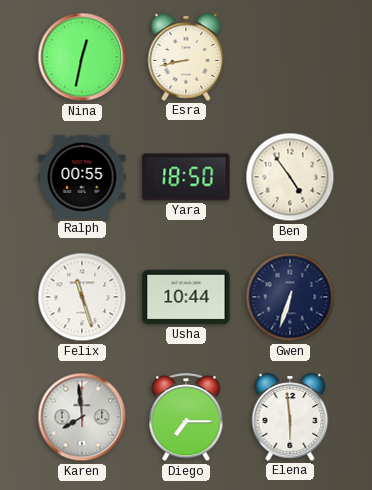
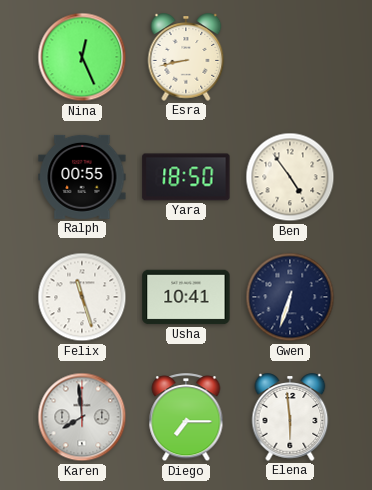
Nina: 12:32 -> 12:26
Usha: 10:44 -> 10:41
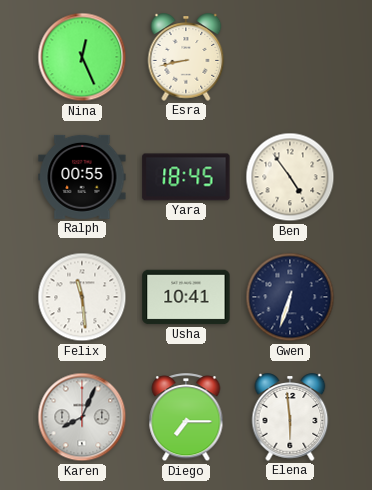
Yara: 18:50 -> 18:45
Felix: 11:27 -> 11:29
Karen: 7:59 -> 8:04
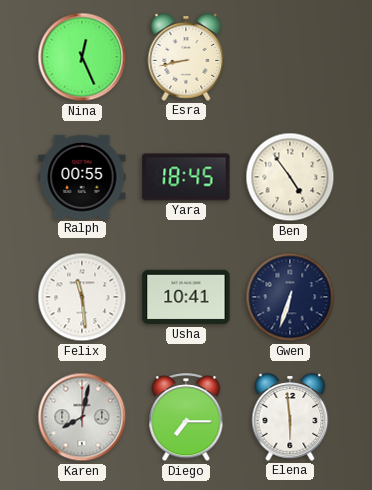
Karen: 8:04 -> 8:02
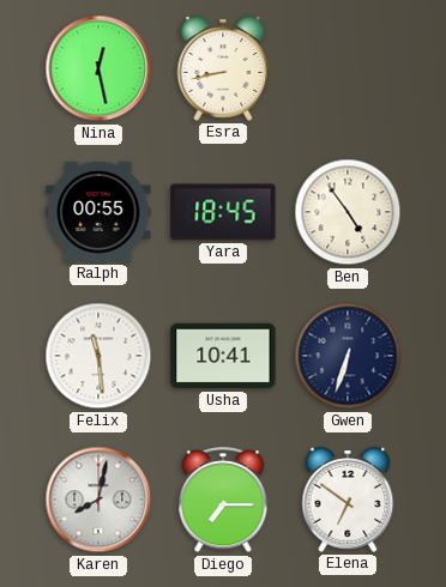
Nina: 12:26 -> 12:28
Elena: 5:59 -> 6:51
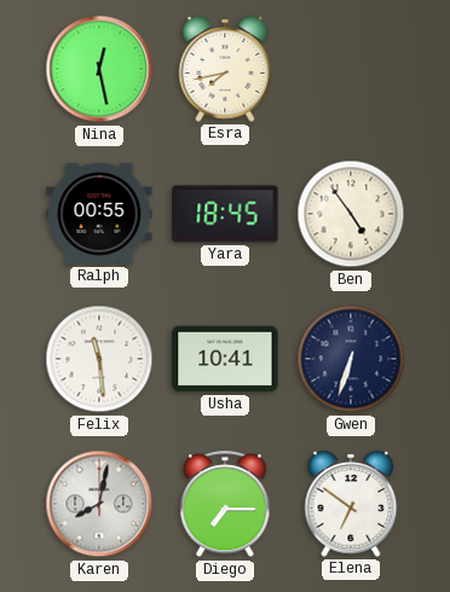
Esra: 8:43 -> 7:43
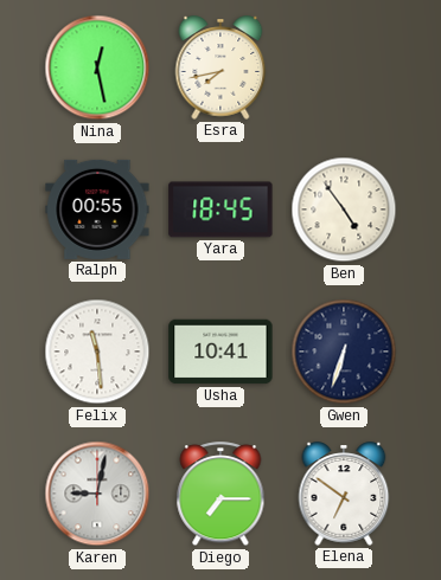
Karen: 8:02 -> 9:02
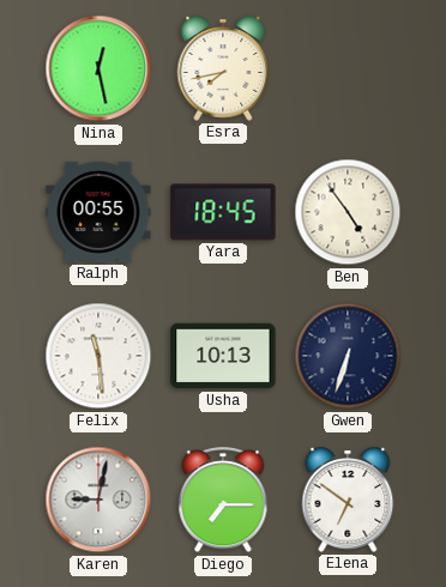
Usha: 10:41 -> 10:13
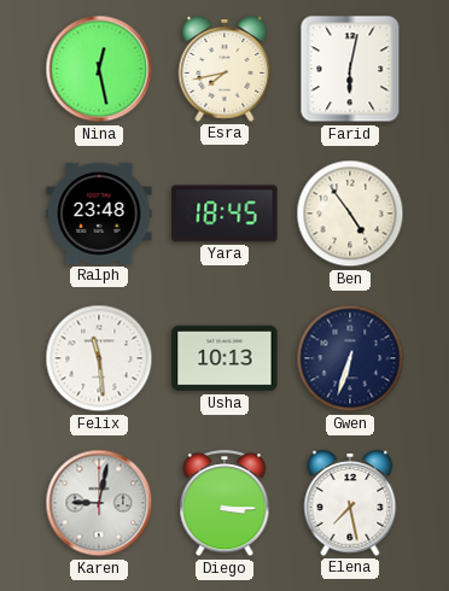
Farid: none -> 6:02
Ralph: 00:55 -> 23:48
Diego: 7:15 -> 3:15
Elena: 6:51 -> 7:28
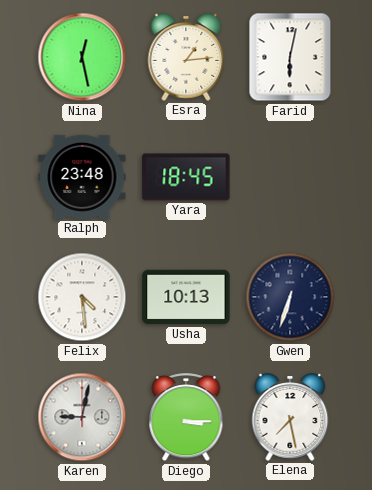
Esra: 7:43 -> 1:14
Ben: 4:54 -> none
Felix: 11:29 -> 4:29
